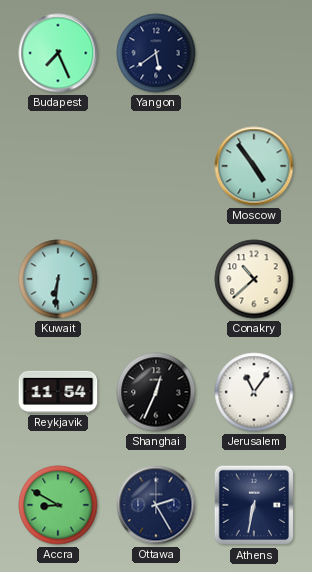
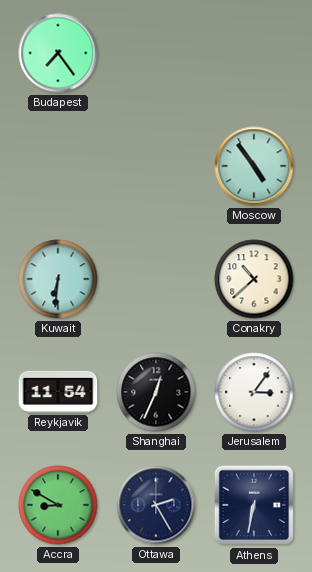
Budapest: 7:26 -> 7:24
Yangon: 5:39 -> none
Jerusalem: 11:06 -> 3:06
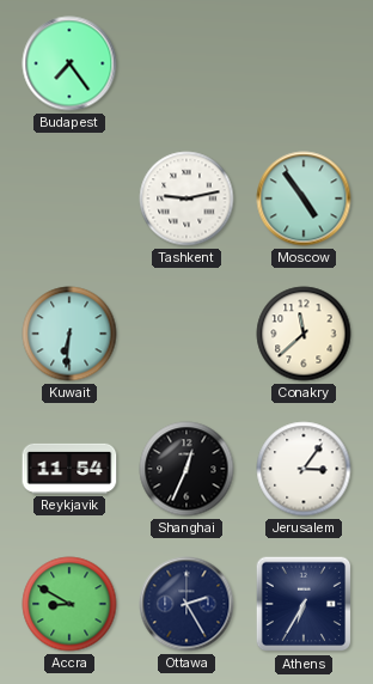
Tashkent: none -> 9:13
Conakry: 10:38 -> 11:38
Athens: 6:32 -> 6:35
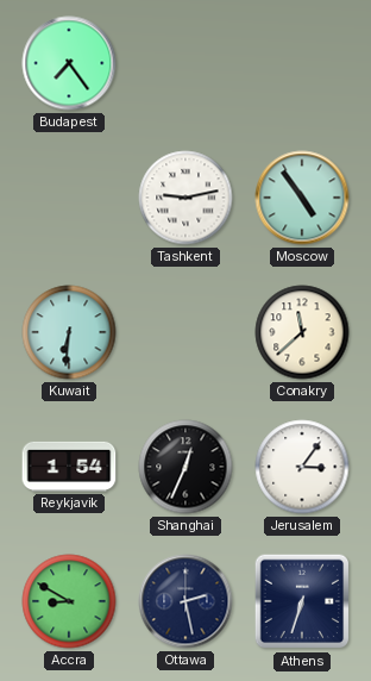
Reykjavik: 11:54 -> 1:54
Ottawa: 2:25 -> 2:28
Athens: 6:35 -> 6:33
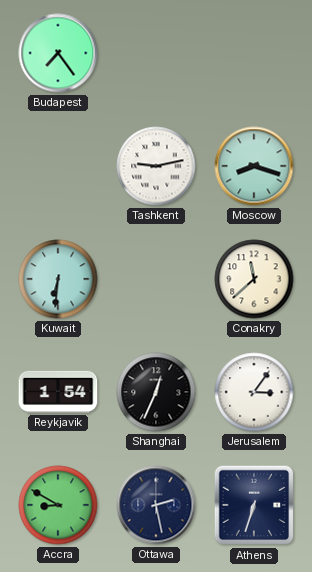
Moscow: 4:54 -> 8:18
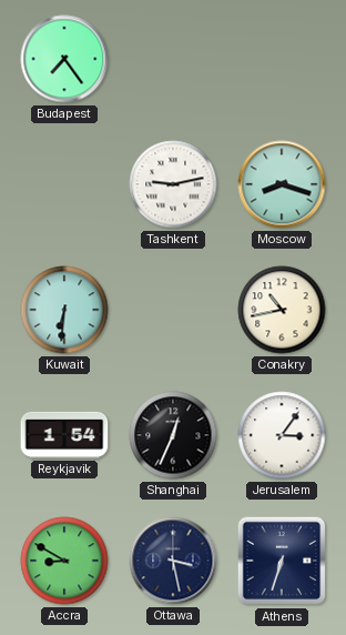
Conakry: 11:38 -> 10:43
Ottawa: 2:28 -> 3:28
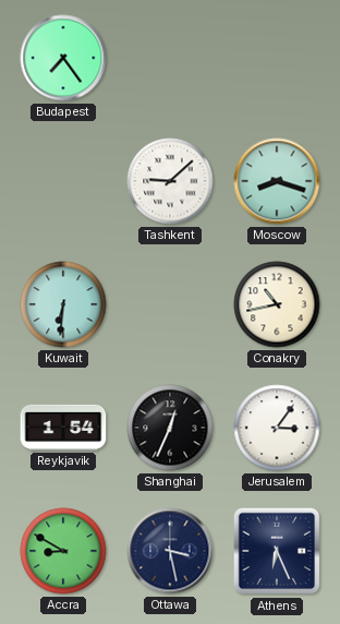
Tashkent: 9:13 -> 9:08
Athens: 6:33 -> 6:26
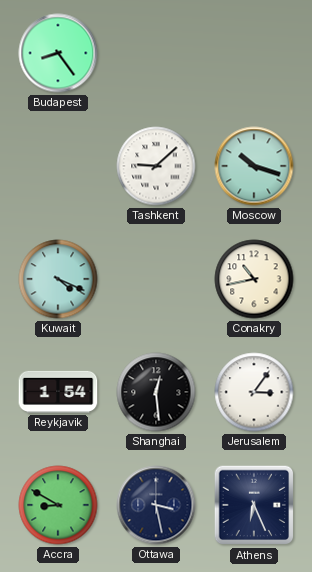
Budapest: 7:24 -> 8:24
Moscow: 8:18 -> 10:18
Kuwait: 6:31 -> 4:19
Shanghai: 12:34 -> 12:29
